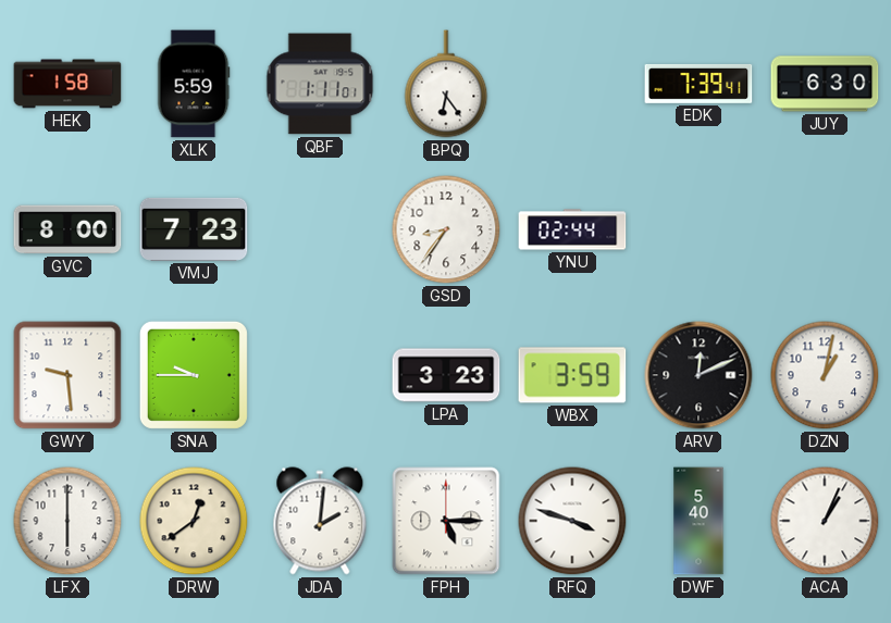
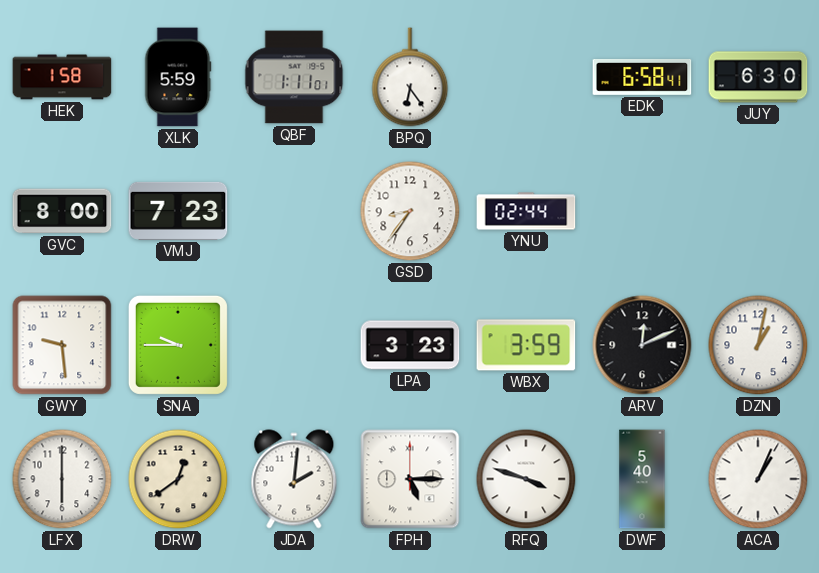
EDK: 7:39 -> 6:58
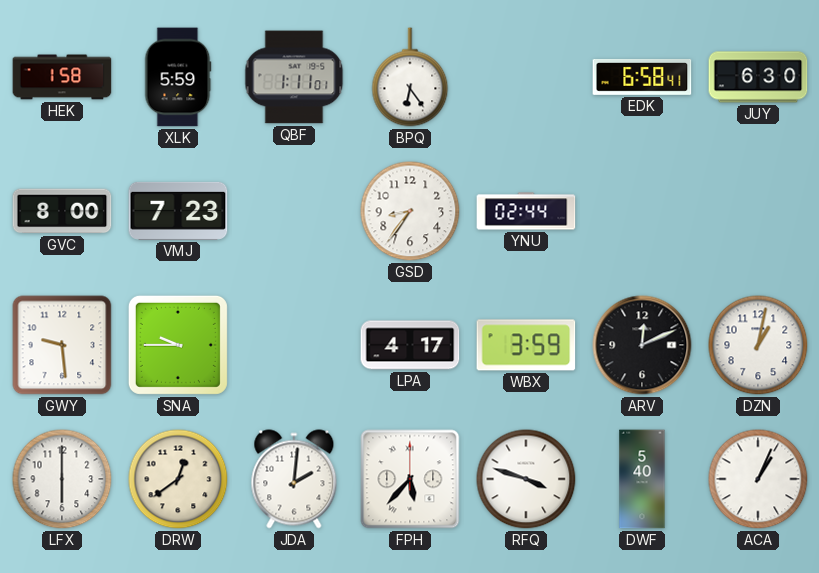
LPA: 3:23 -> 4:17
FPH: 5:15 -> 5:37
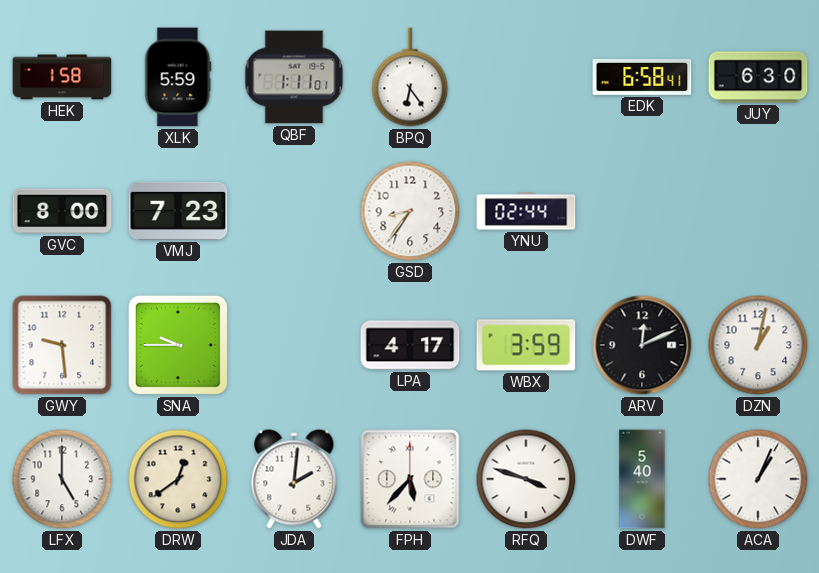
LFX: 6:00 -> 5:00
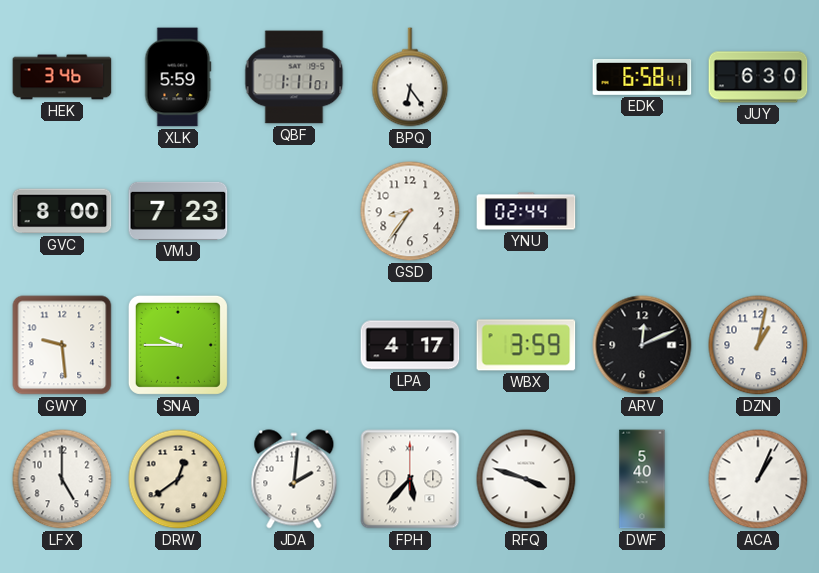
HEK: 1:58 -> 3:46
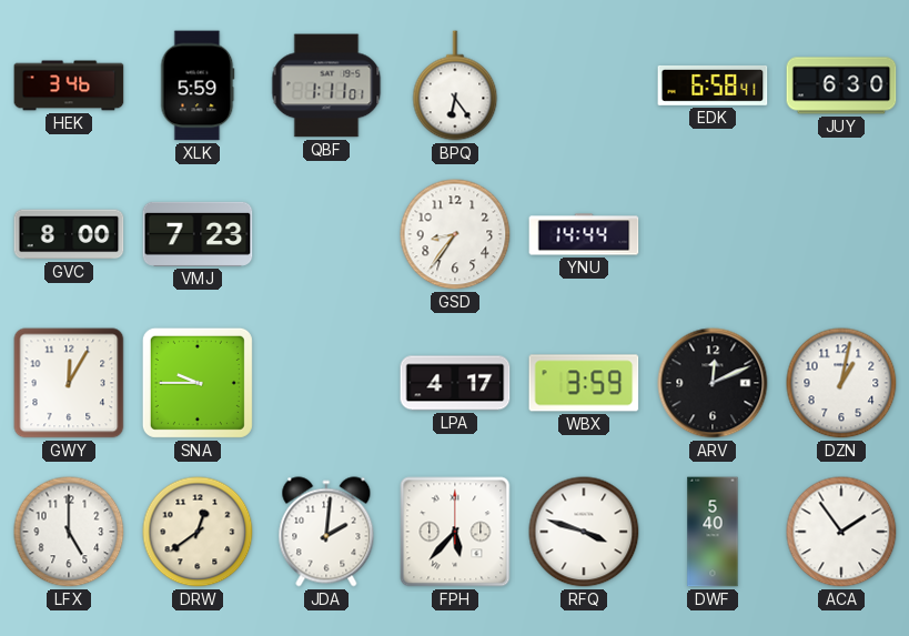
YNU: 02:44 -> 14:44
GWY: 9:29 -> 12:05
ACA: 1:04 -> 1:54
